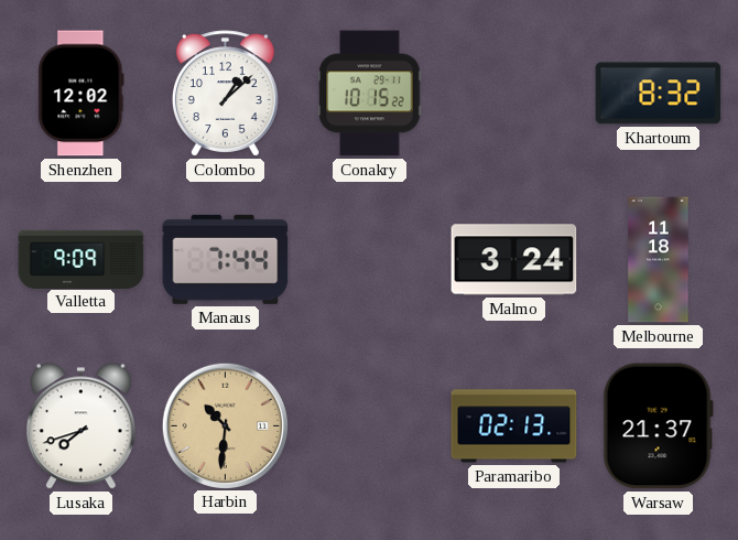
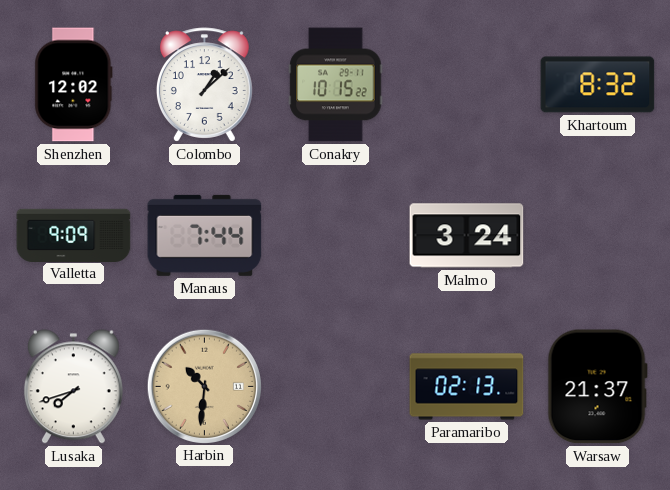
Melbourne: 11:18 -> none
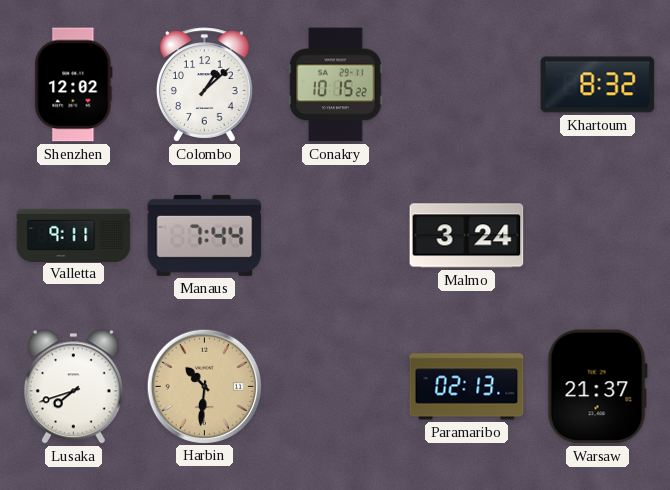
Valletta: 9:09 -> 9:11
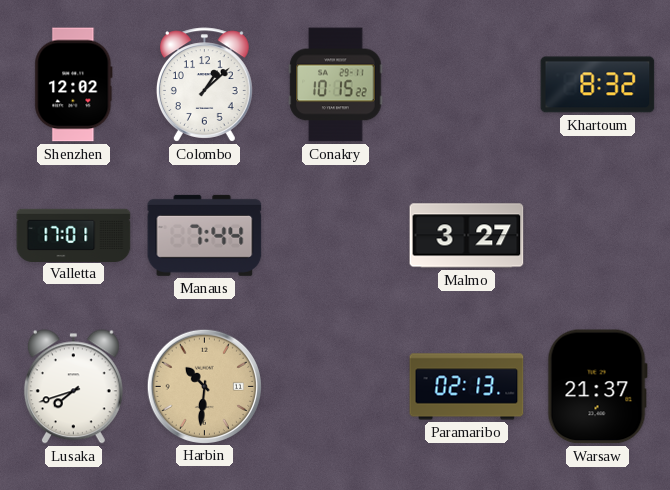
Valletta: 9:11 -> 17:01
Malmo: 3:24 -> 3:27
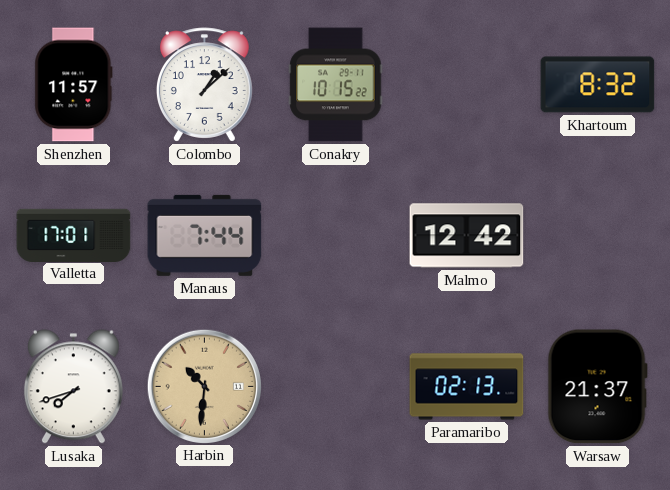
Shenzhen: 12:02 -> 11:57
Malmo: 3:27 -> 12:42
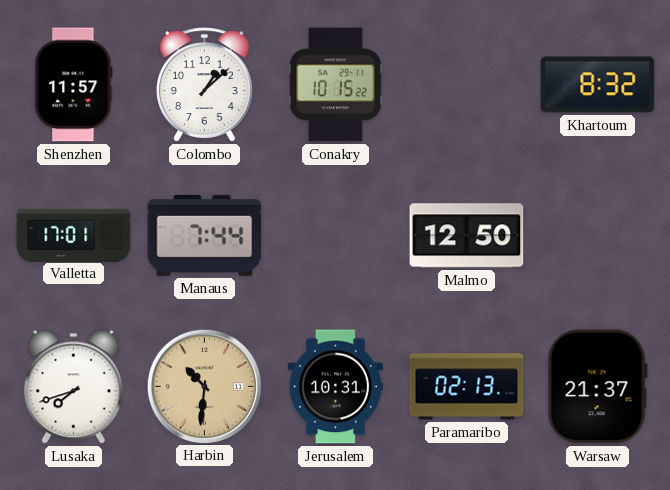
Malmo: 12:42 -> 12:50
Jerusalem: none -> 10:31
